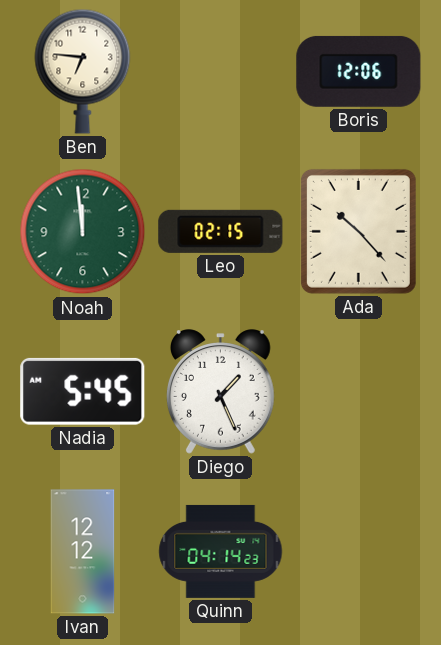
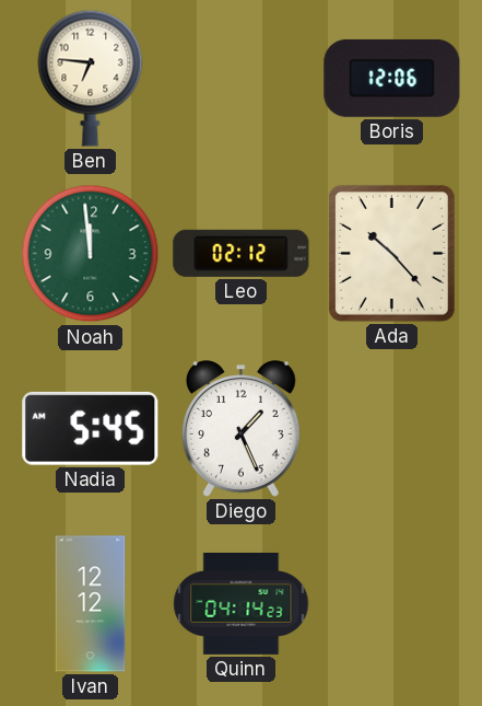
Leo: 02:15 -> 02:12
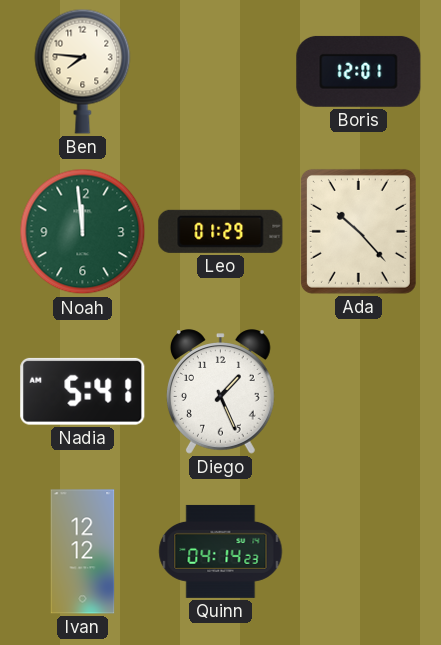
Ben: 6:46 -> 7:46
Boris: 12:06 -> 12:01
Leo: 02:12 -> 01:29
Nadia: 5:45 -> 5:41
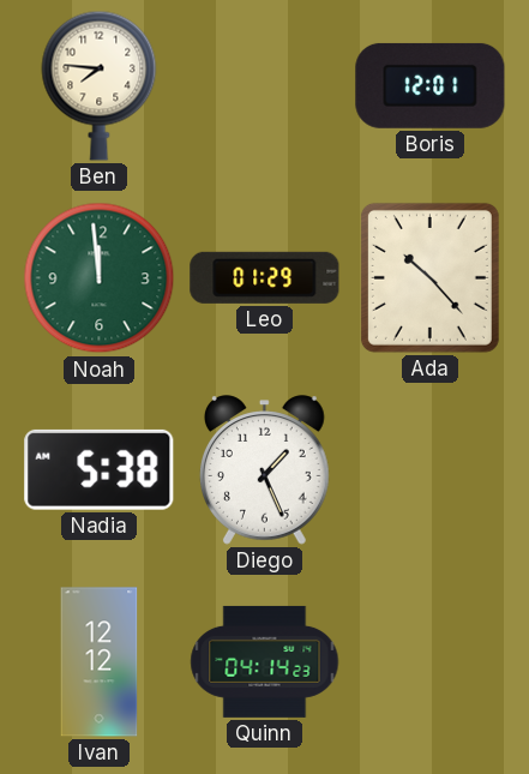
Nadia: 5:41 -> 5:38
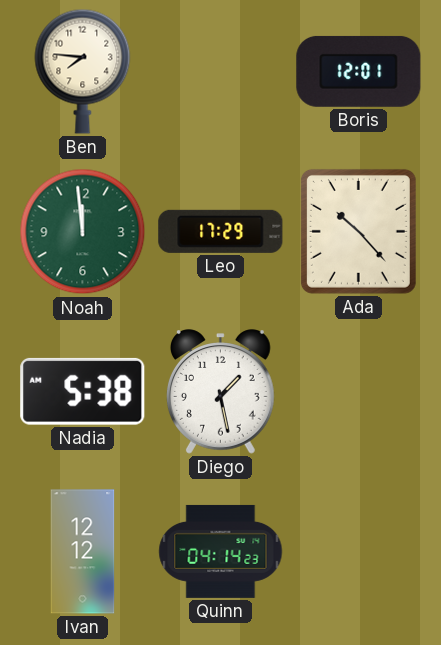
Leo: 01:29 -> 17:29
Diego: 1:26 -> 1:28
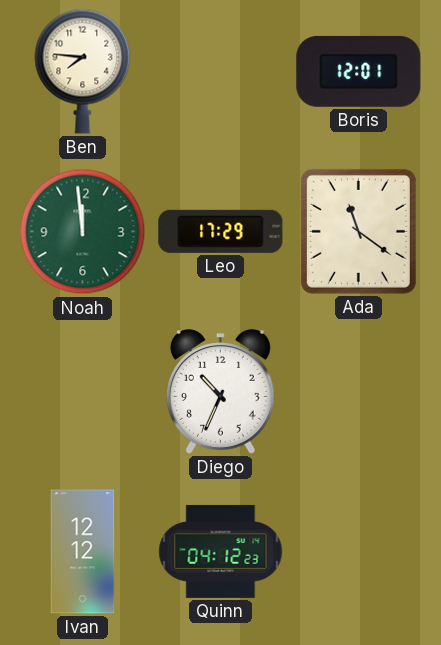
Ada: 10:23 -> 11:21
Nadia: 5:38 -> none
Diego: 1:28 -> 10:34
Quinn: 04:14 -> 04:12
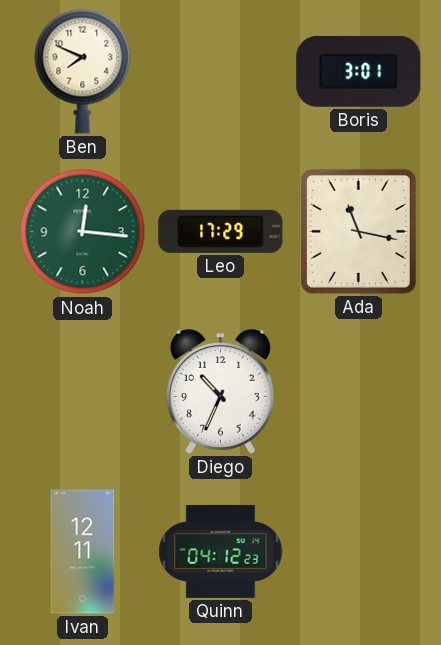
Ben: 7:46 -> 7:49
Boris: 12:01 -> 3:01
Noah: 11:59 -> 12:16
Ada: 11:21 -> 11:17
Ivan: 12:12 -> 12:11
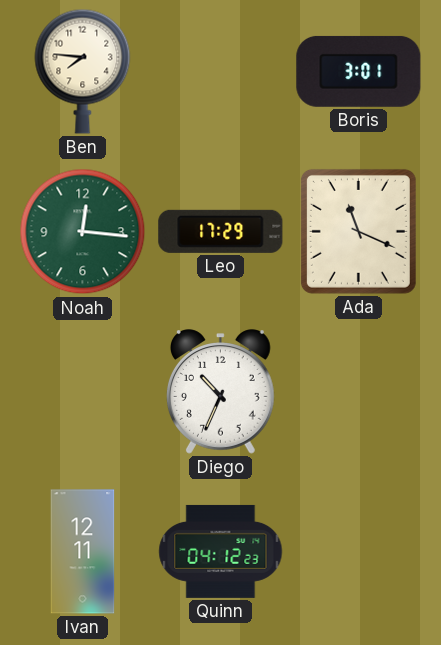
Ben: 7:49 -> 7:46
Ada: 11:17 -> 11:19
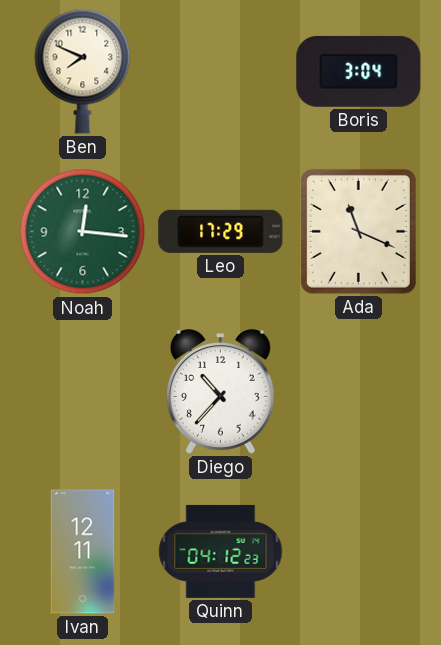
Ben: 7:46 -> 7:49
Boris: 3:01 -> 3:04
Diego: 10:34 -> 10:37
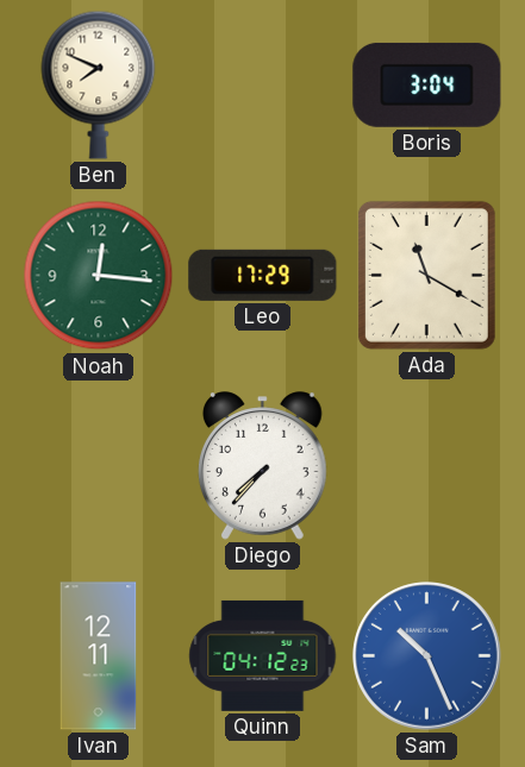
Ada: 11:19 -> 11:20
Diego: 10:37 -> 7:37
Sam: none -> 10:26
